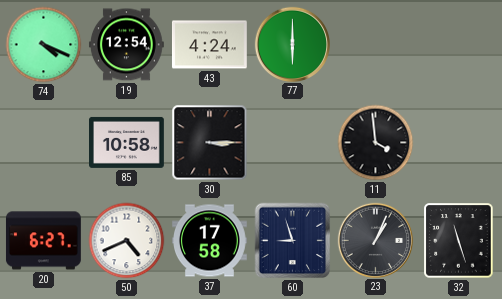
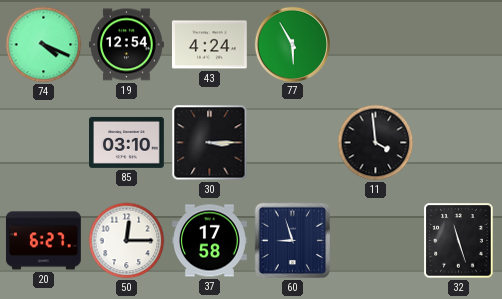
77: 6:00 -> 5:55
85: 10:58 -> 03:10
50: 4:41 -> 12:15
23: 1:04 -> none
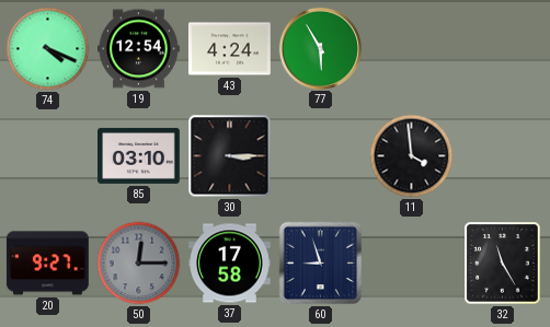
20: 6:27 -> 9:27
50 dial: white -> grey
32: 11:27 -> 11:25
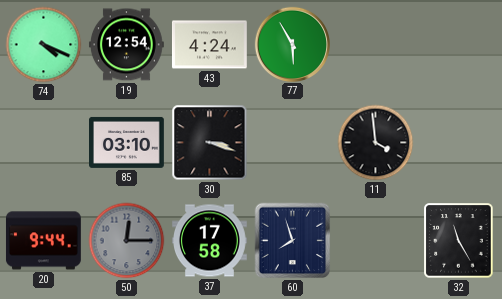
30: 3:15 -> 3:18
20: 9:27 -> 9:44
60: 8:57 -> 7:57
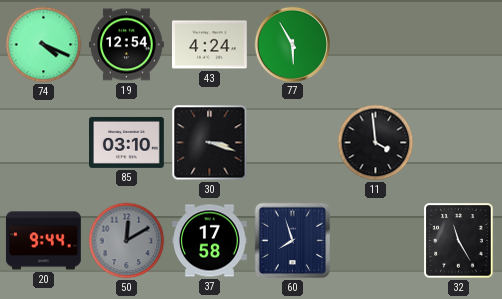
50: 12:15 -> 12:10
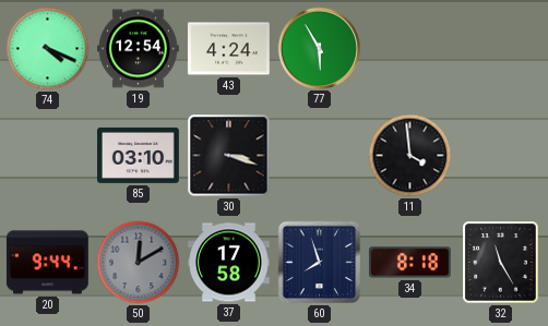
34: none -> 8:18
